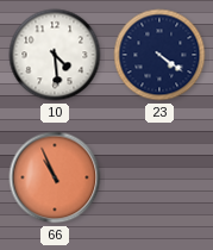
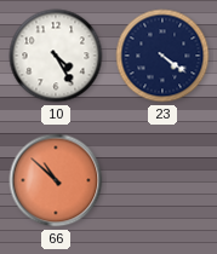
10: 4:29 -> 4:25
66: 10:56 -> 10:52
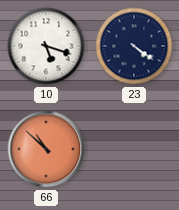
10: 4:25 -> 5:18
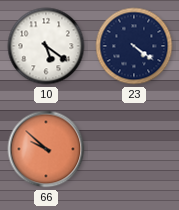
10: 5:18 -> 5:21
66: 10:52 -> 9:52
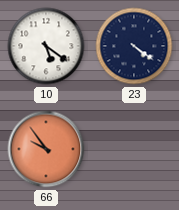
66: 9:52 -> 9:54
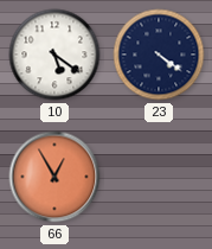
66: 9:54 -> 12:55
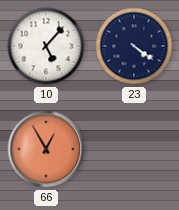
10: 5:21 -> 5:07
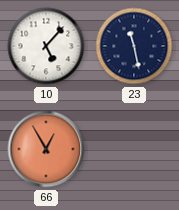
23: 4:21 -> 11:28
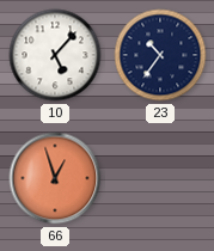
23: 11:28 -> 10:36
66: 12:55 -> 12:57
